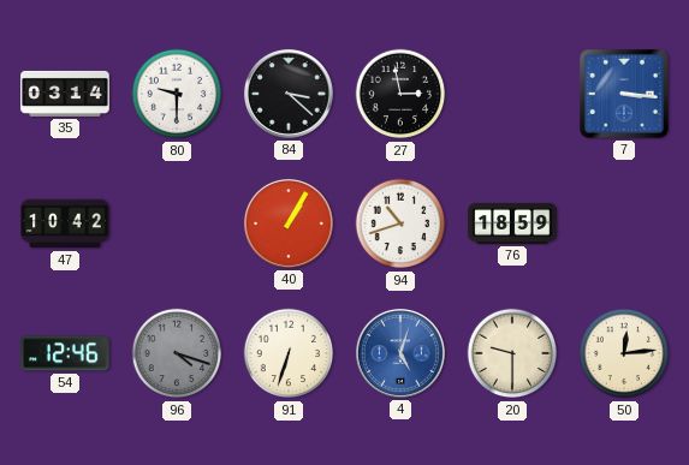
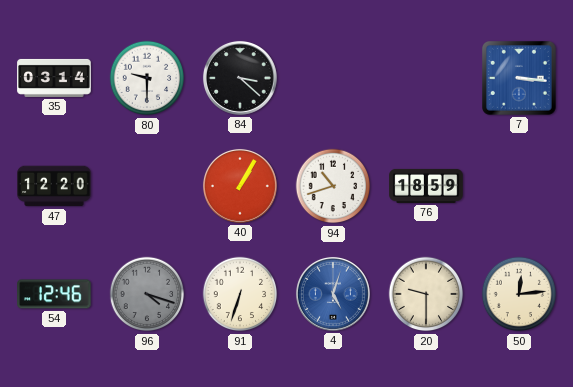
27: 2:58 -> none
47: 10:42 -> 12:20
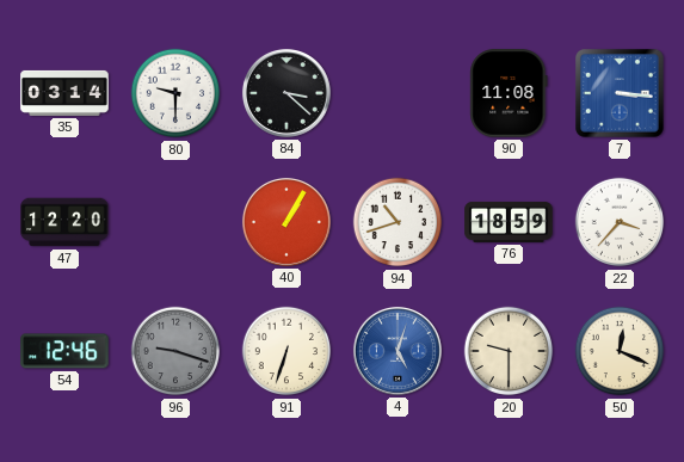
90: none -> 11:08
22: none -> 3:37
96: 4:18 -> 9:18
50: 12:14 -> 12:19
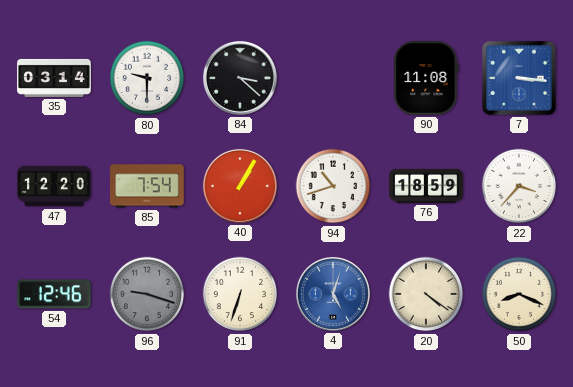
85: none -> 7:54
20: 9:30 -> 4:21
50: 12:19 -> 8:19
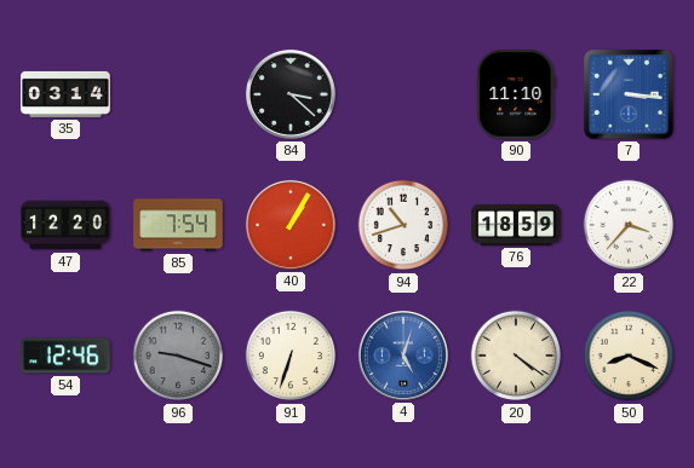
80: 9:30 -> none
90: 11:08 -> 11:10
